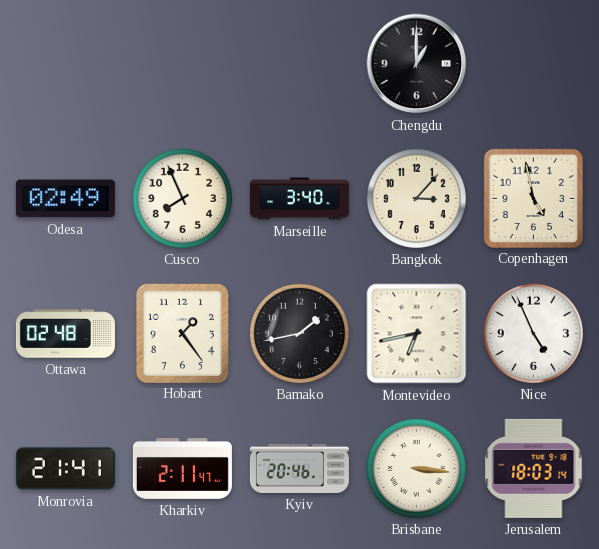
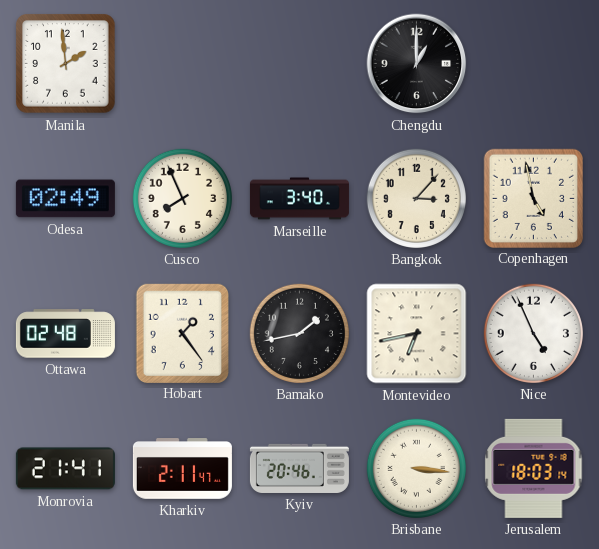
Manila: none -> 1:59
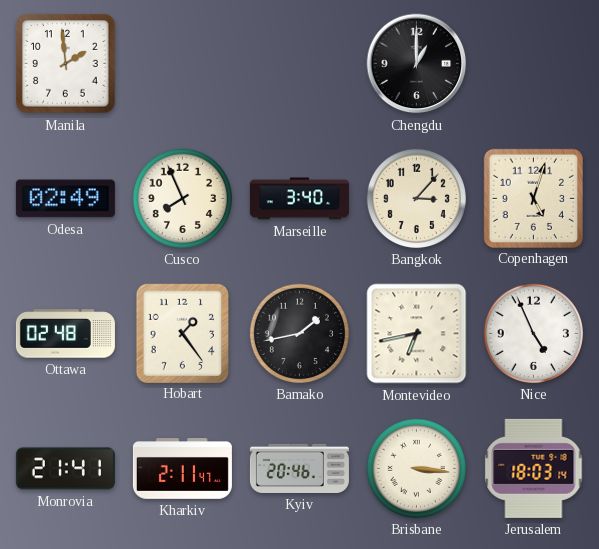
Copenhagen: 4:58 -> 5:03
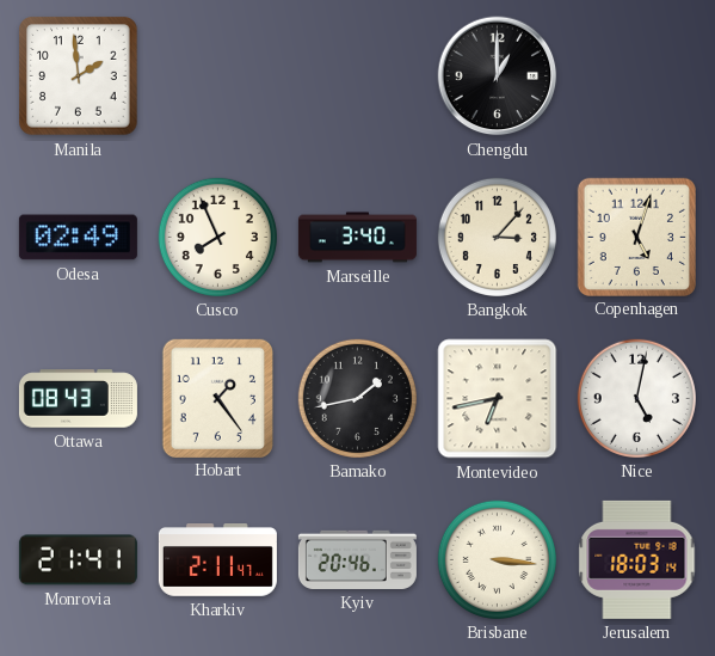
Ottawa: 02:48 -> 08:43
Nice: 4:56 -> 5:02
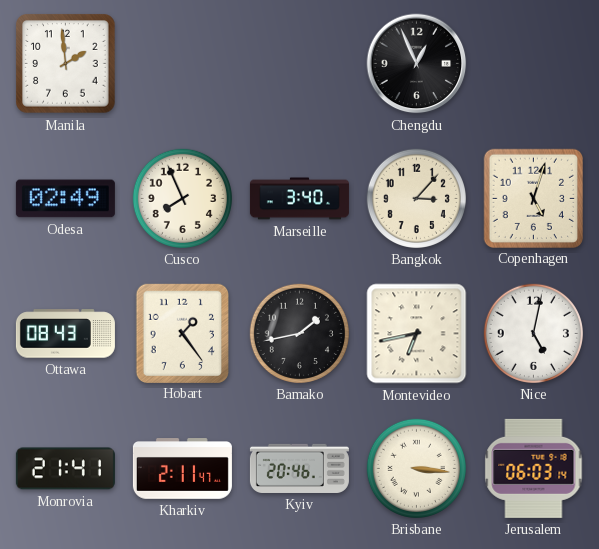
Chengdu: 1:00 -> 12:56
Jerusalem: 18:03 -> 06:03
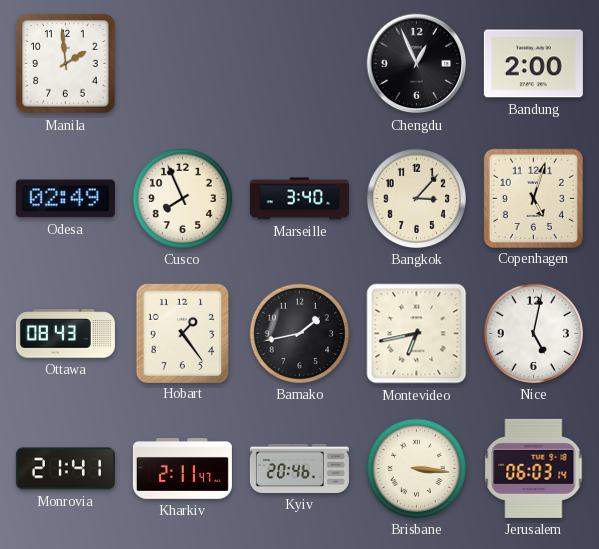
Bandung: none -> 2:00
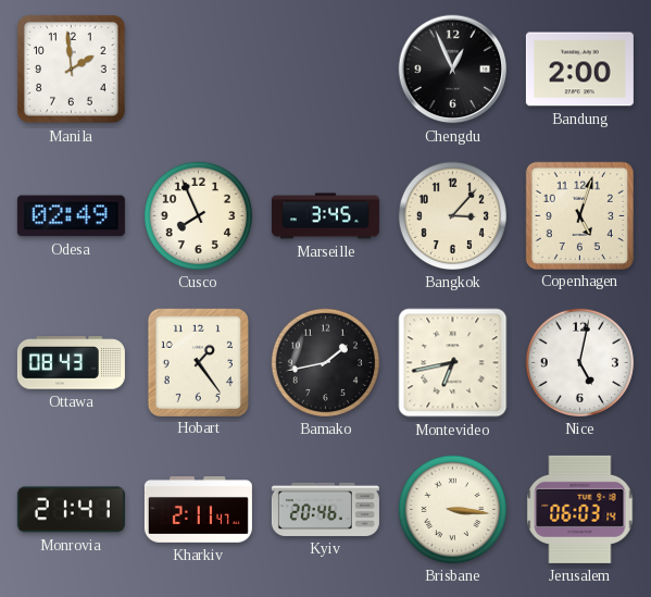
Marseille: 3:40 -> 3:45
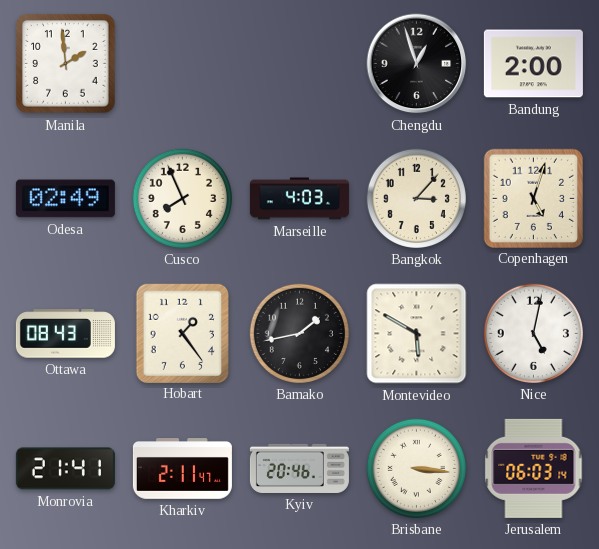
Chengdu: 12:56 -> 12:57
Marseille: 3:45 -> 4:03
Montevideo: 6:43 -> 5:50
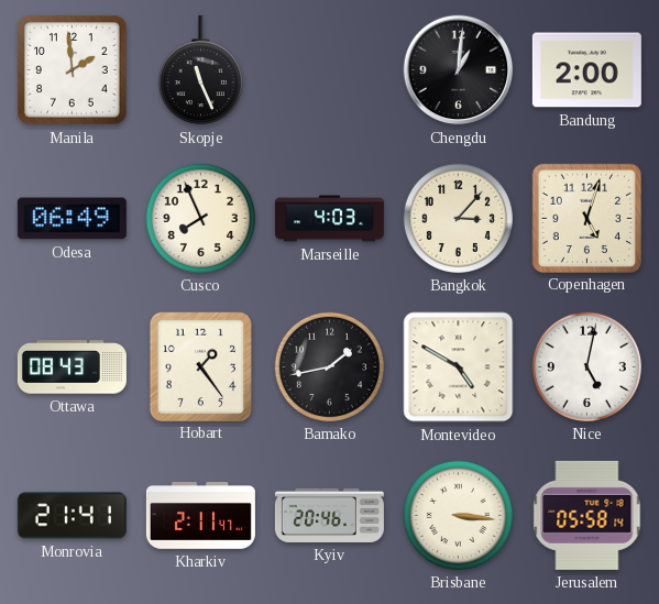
Skopje: none -> 11:26
Chengdu: 12:57 -> 1:01
Odesa: 02:49 -> 06:49
Montevideo: 5:50 -> 4:50
Jerusalem: 06:03 -> 05:58
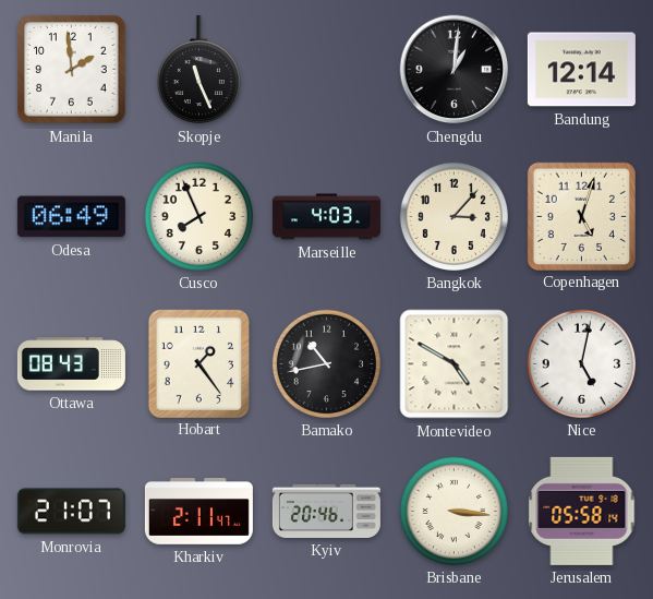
Bandung: 2:00 -> 12:14
Bamako: 1:43 -> 10:43
Monrovia: 21:41 -> 21:07
